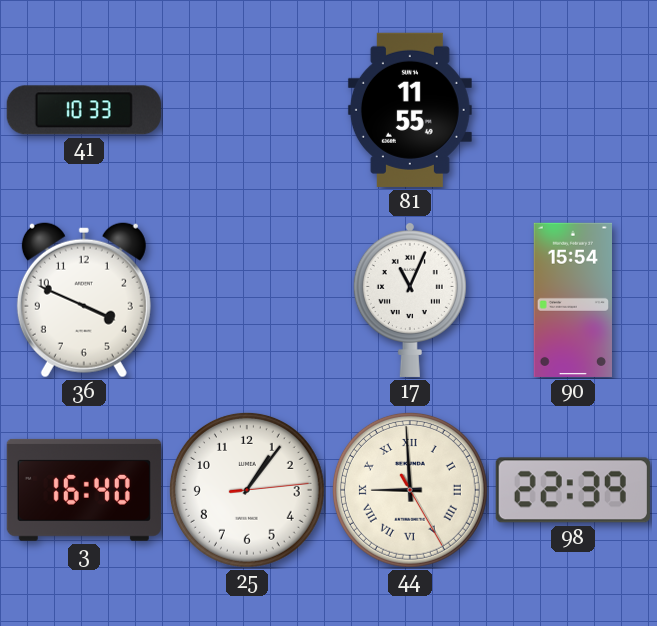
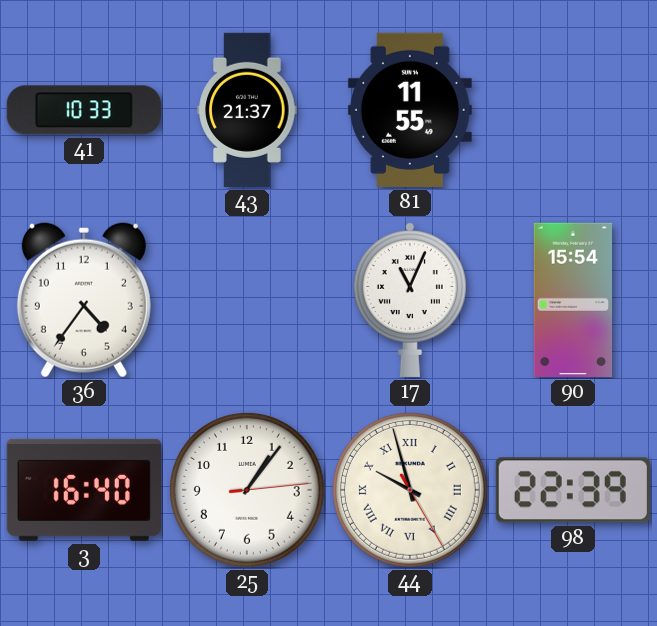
43: none -> 21:37
36: 3:49 -> 4:36
44: 8:59 -> 9:57
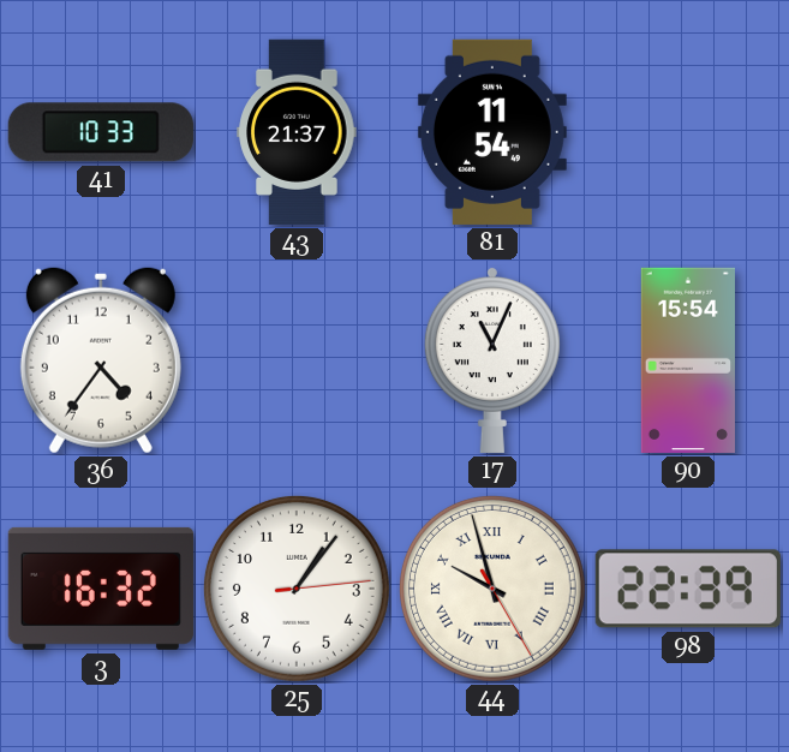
81: 11:55 -> 11:54
3: 16:40 -> 16:32
